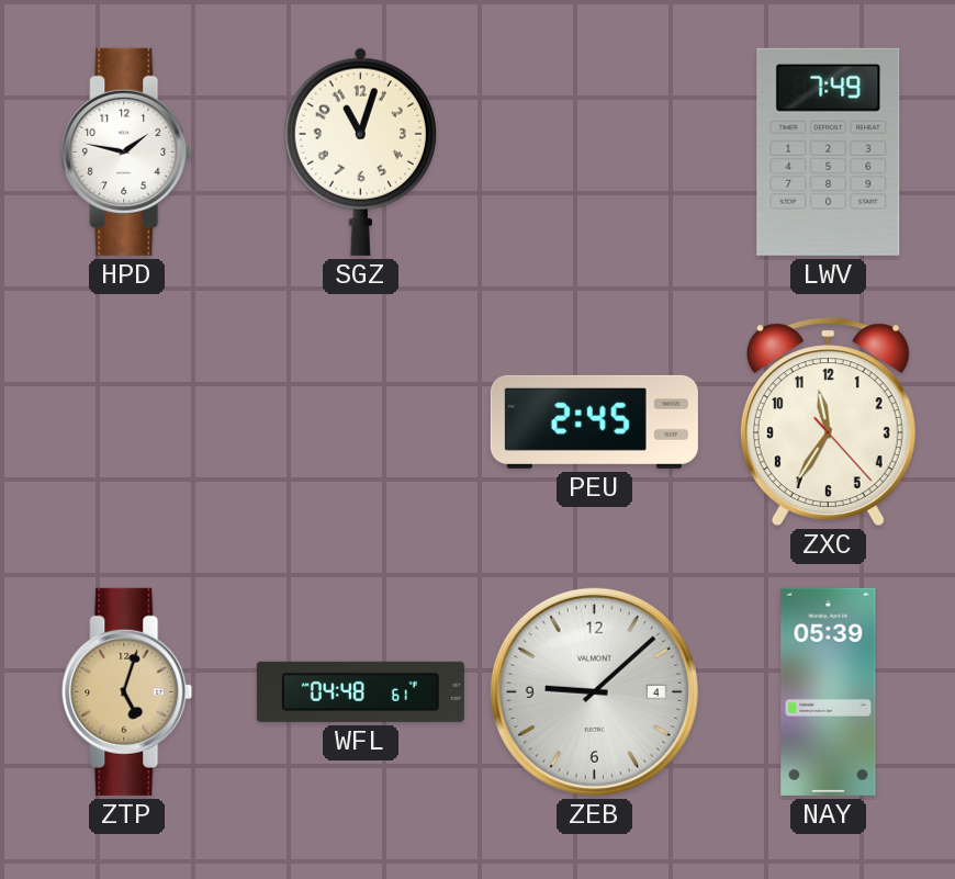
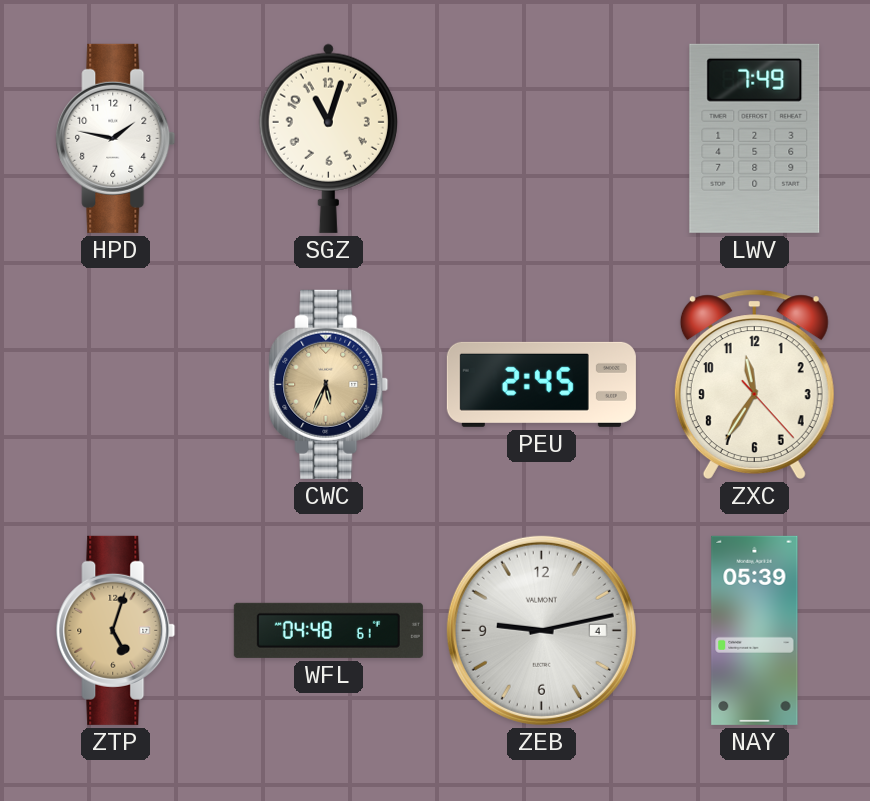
CWC: none -> 5:34
ZEB: 9:08 -> 9:13
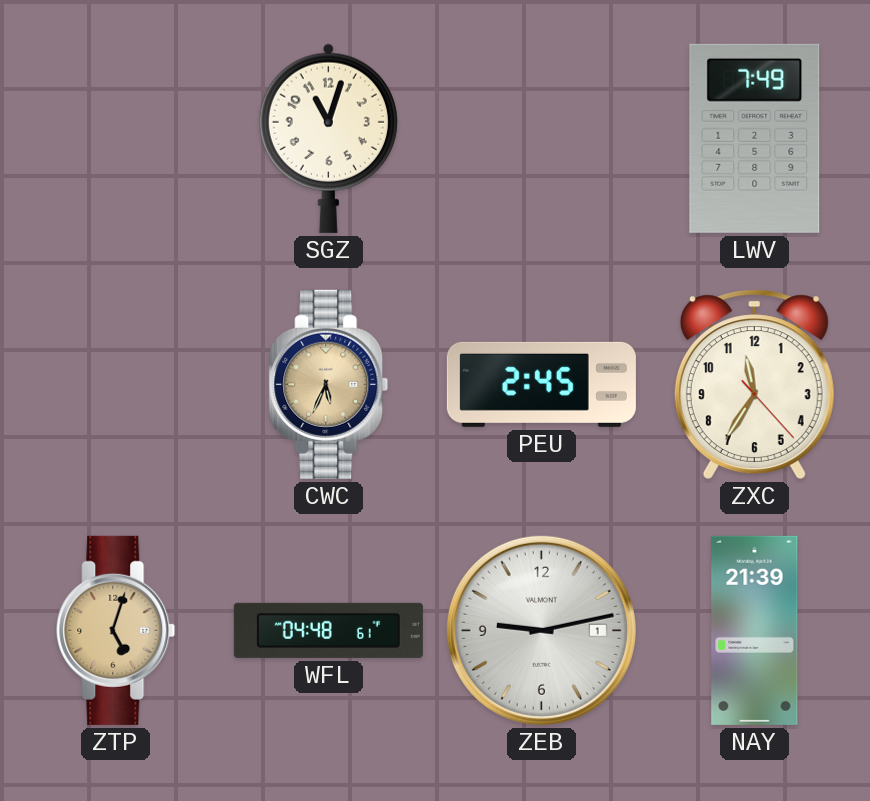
HPD: 1:47 -> none
ZEB date: 4 -> 1
NAY: 05:39 -> 21:39
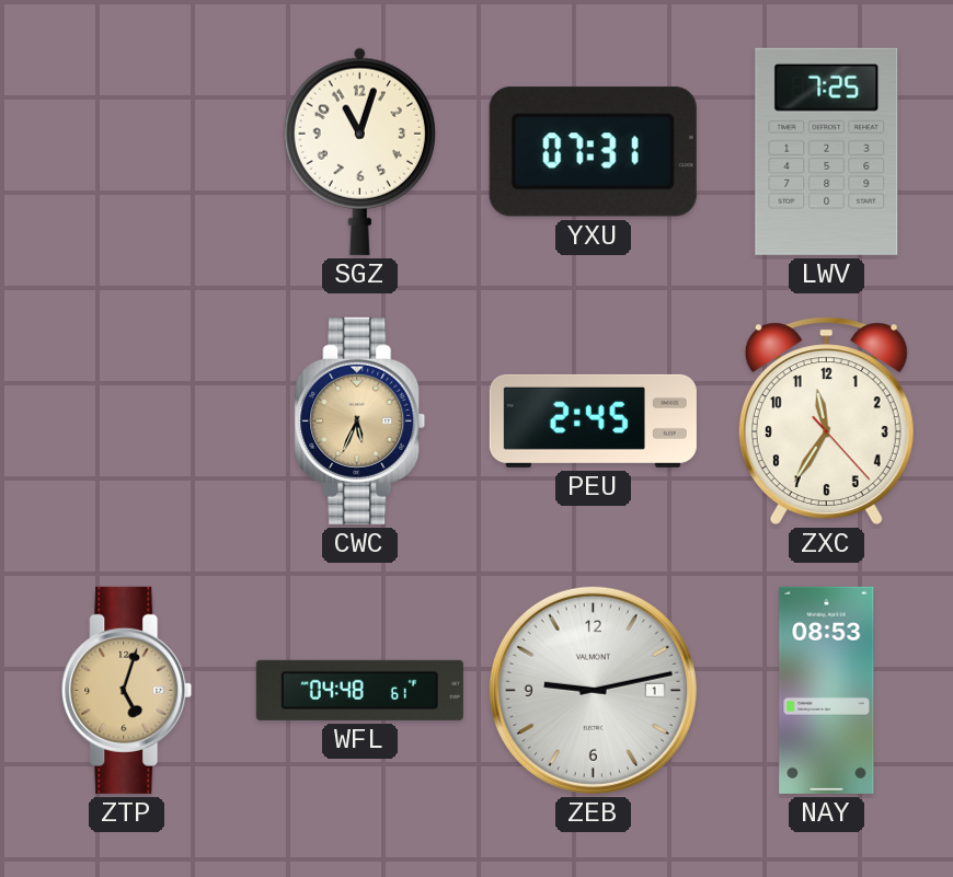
YXU: none -> 07:31
LWV: 7:49 -> 7:25
NAY: 21:39 -> 08:53
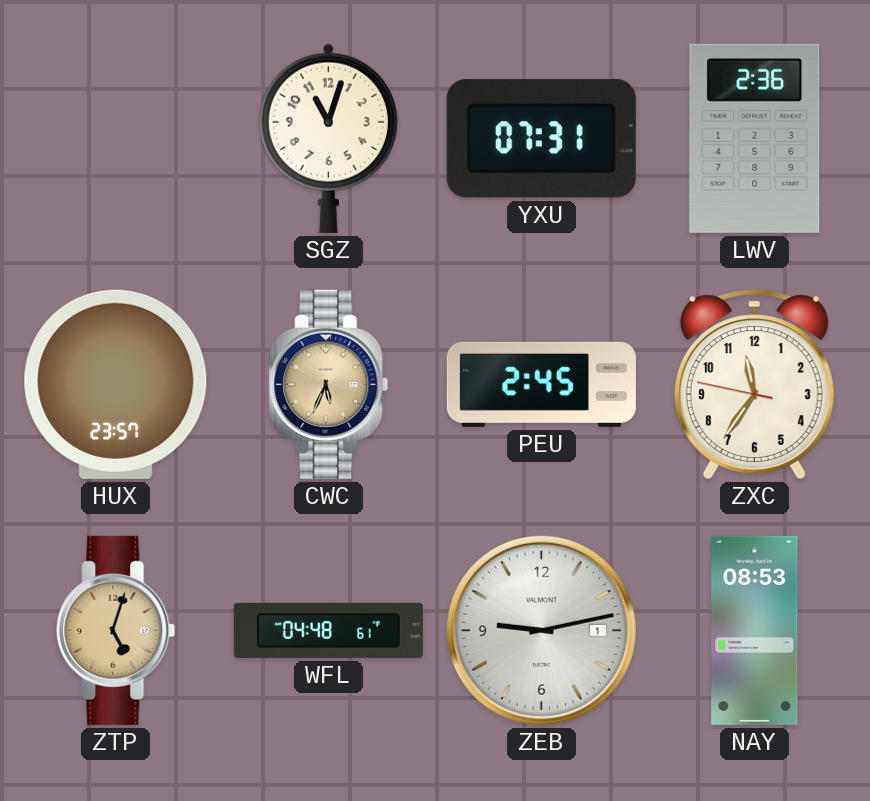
LWV: 7:25 -> 2:36
HUX: none -> 23:57
ZXC: 11:35:23 -> 11:35:47
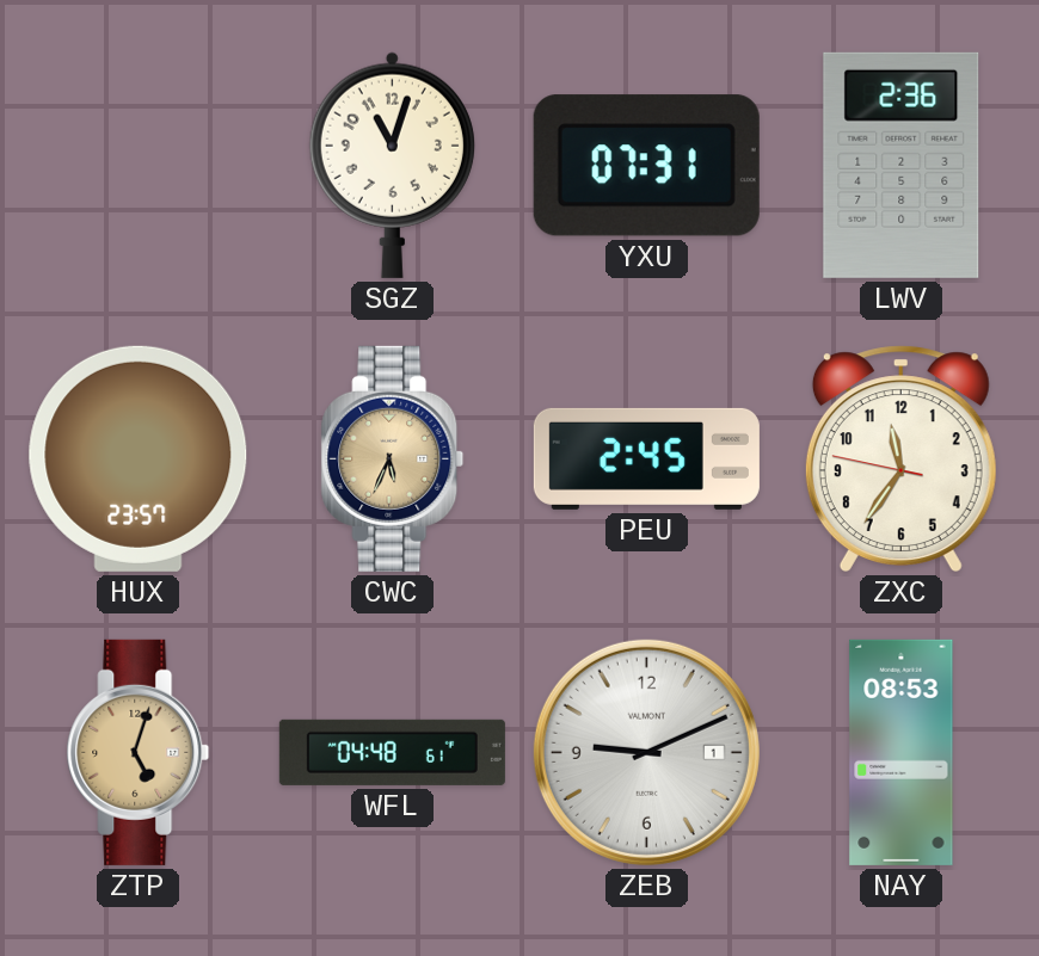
ZEB: 9:13 -> 9:11
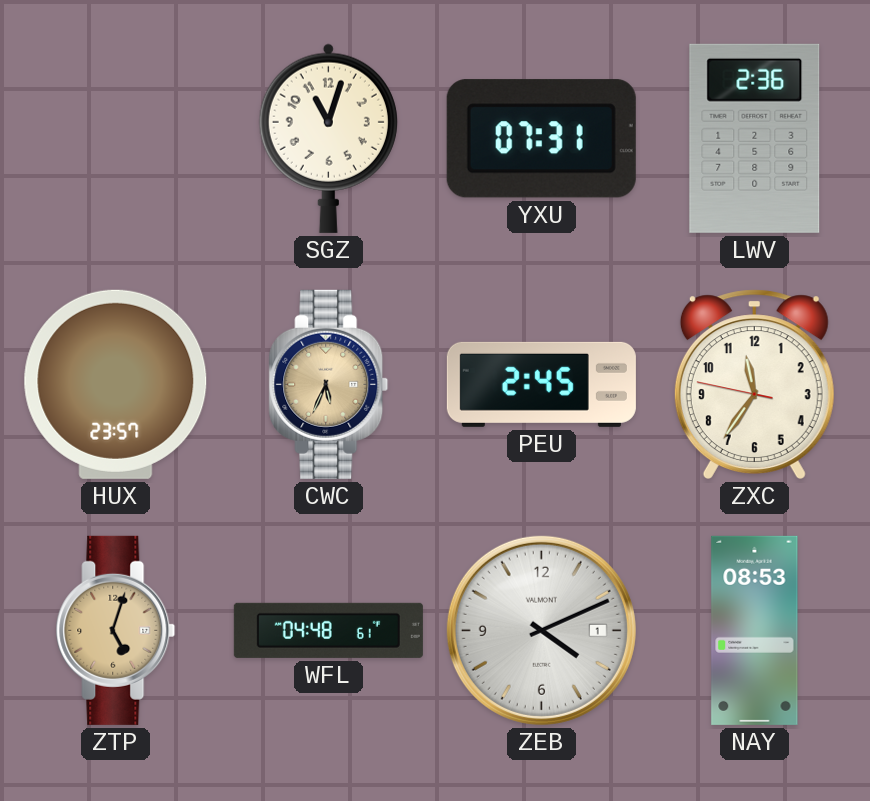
ZEB: 9:11 -> 4:11
